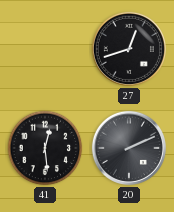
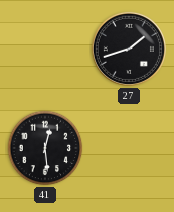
27: 12:42 -> 1:42
20: 2:11 -> none
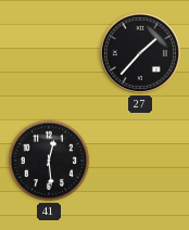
27: 1:42 -> 1:37
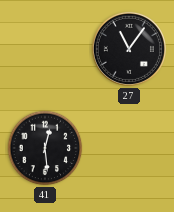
27: 1:37 -> 11:06
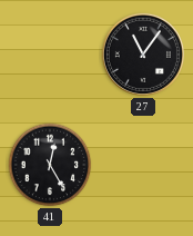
41: 12:29 -> 12:25
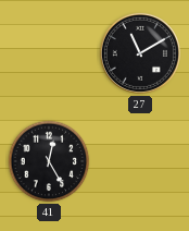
27: 11:06 -> 11:10
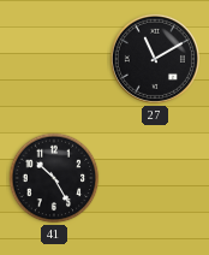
41: 12:25 -> 10:25
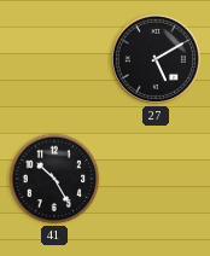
27: 11:10 -> 5:10
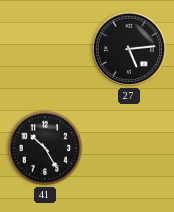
27: 5:10 -> 5:14
